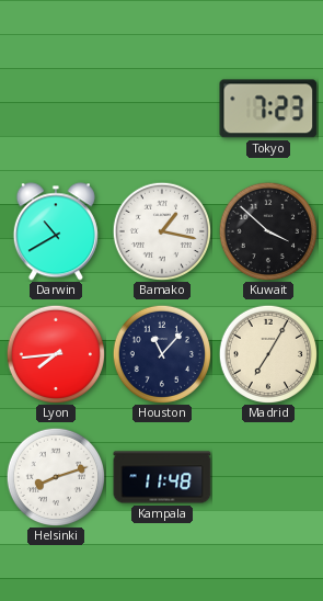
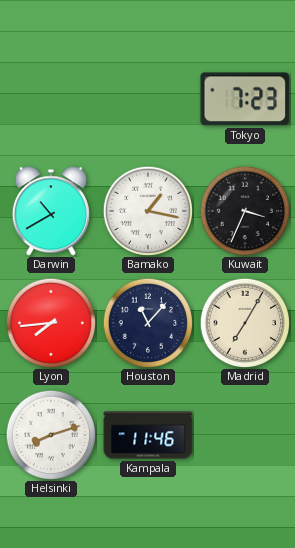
Kuwait: 3:52 -> 3:34
Kampala: 11:48 -> 11:46
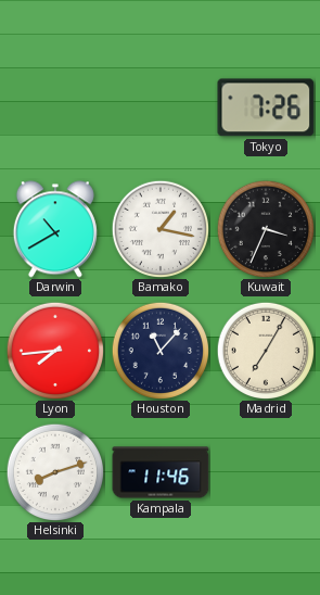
Tokyo: 7:23 -> 7:26
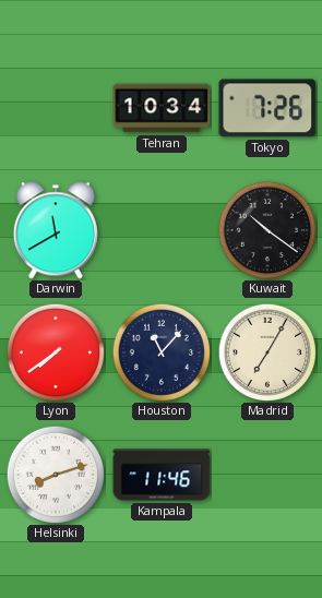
Tehran: none -> 10:34
Darwin: 10:40 -> 11:40
Bamako: 1:17 -> none
Kuwait: 3:34 -> 10:21
Lyon: 7:44 -> 7:39
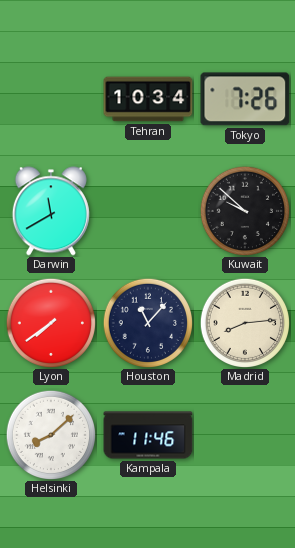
Kuwait: 10:21 -> 9:52
Madrid: 7:05 -> 8:14
Helsinki: 8:12 -> 8:08
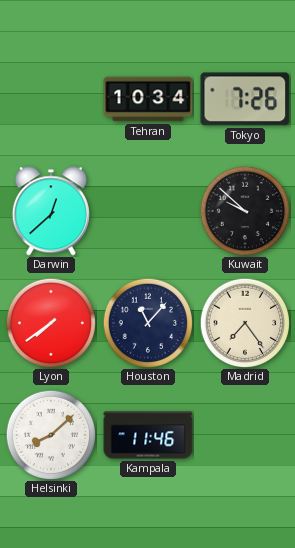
Darwin: 11:40 -> 12:38
Madrid: 8:14 -> 7:24
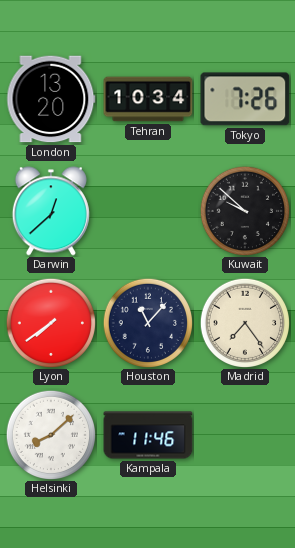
London: none -> 13:20
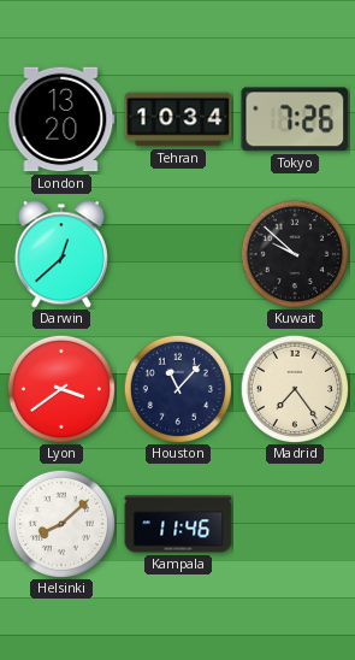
Lyon: 7:39 -> 3:39
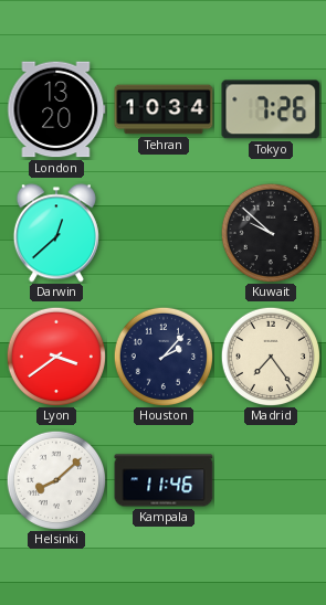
Houston: 11:07 -> 2:07
